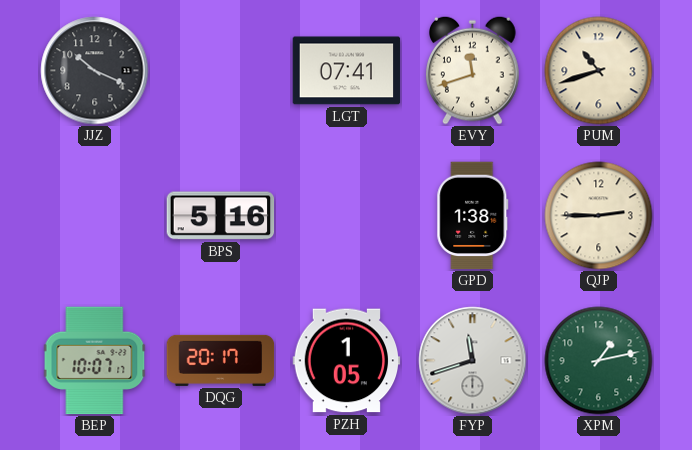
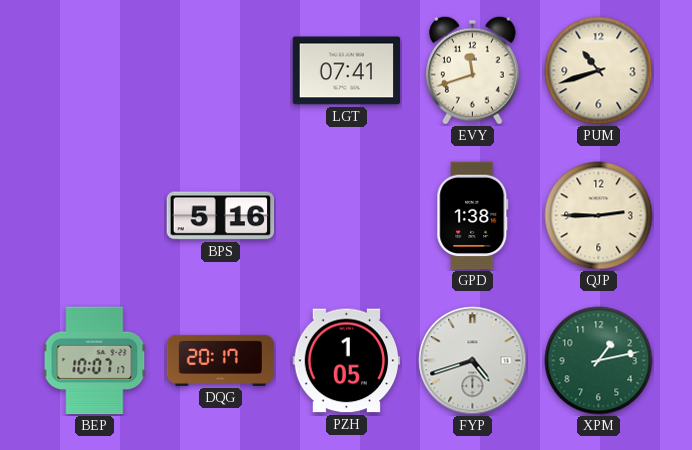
JJZ: 10:19 -> none
FYP: 11:42 -> 4:42
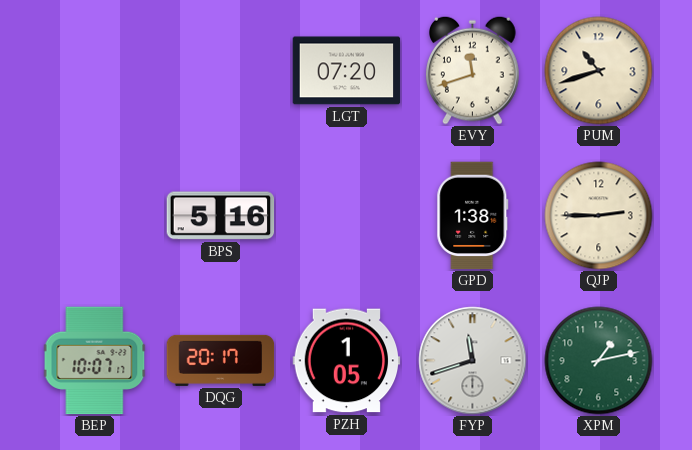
LGT: 07:41 -> 07:20
FYP: 4:42 -> 11:42
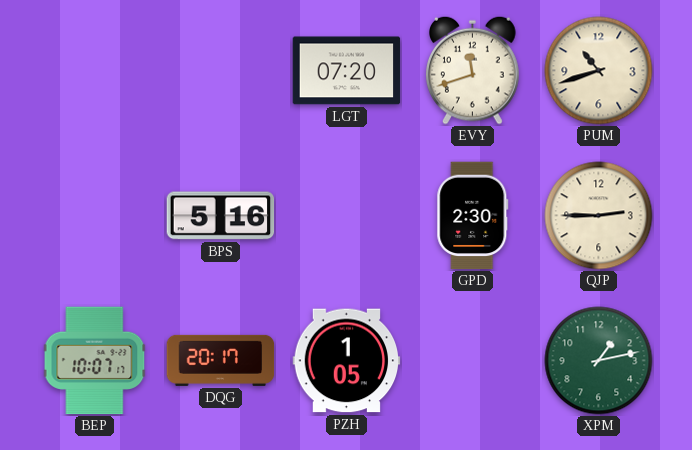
GPD: 1:38 -> 2:30
FYP: 11:42 -> none
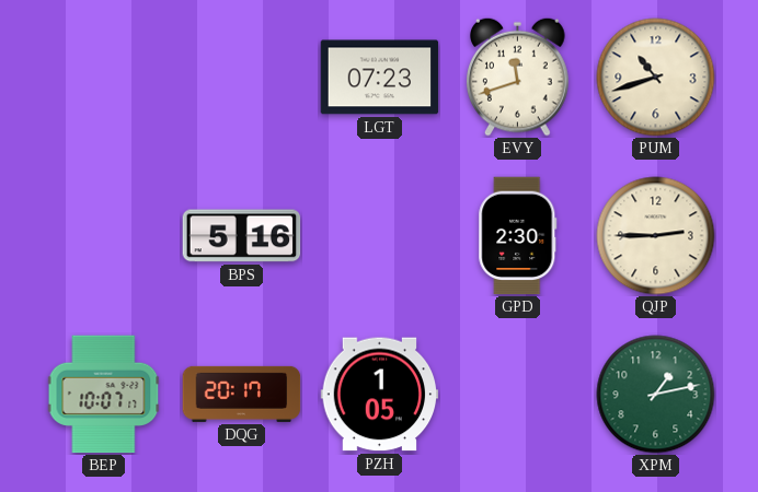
LGT: 07:20 -> 07:23
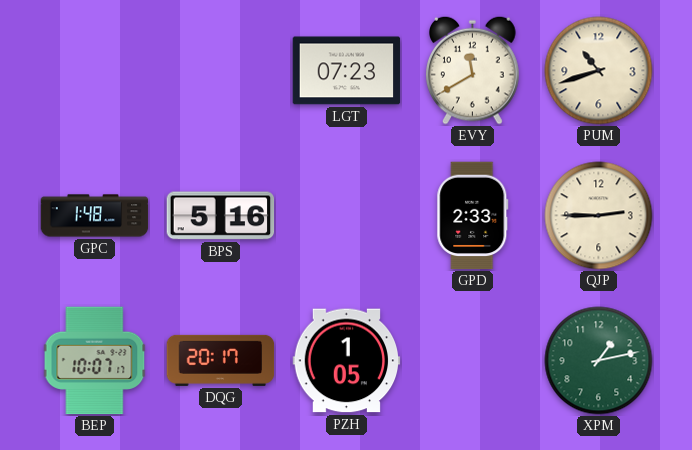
EVY: 11:42 -> 11:40
GPC: none -> 1:48
GPD: 2:30 -> 2:33
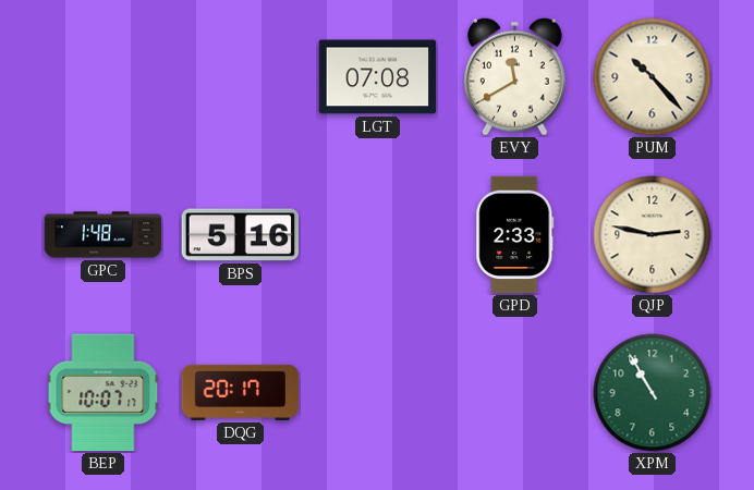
LGT: 07:23 -> 07:08
PUM: 10:42 -> 10:23
QJP: 2:45 -> 2:47
PZH: 1:05 -> none
XPM: 1:13 -> 10:55
